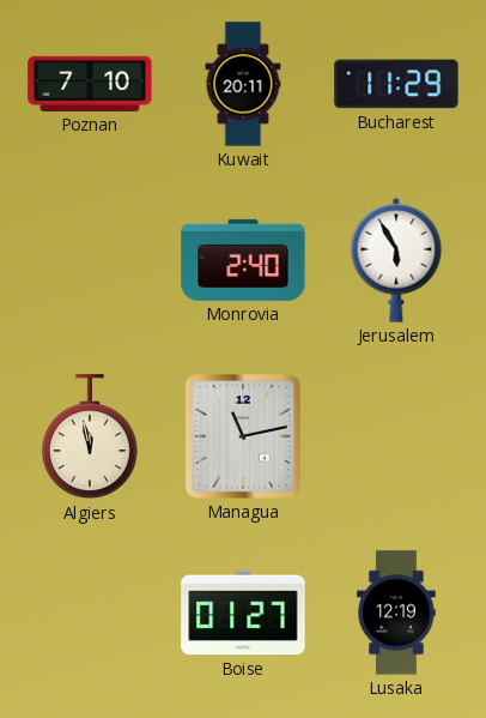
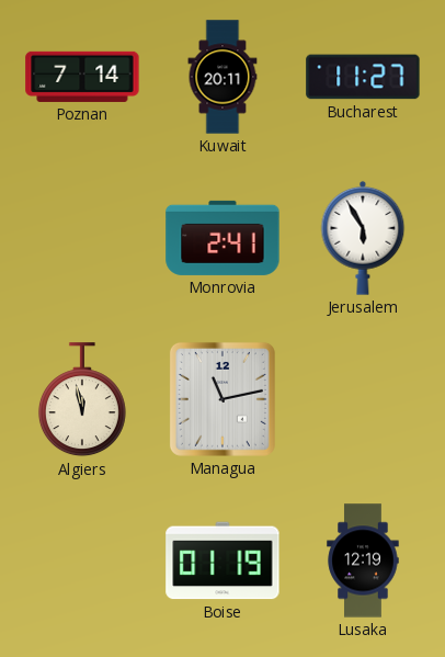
Poznan: 7:10 -> 7:14
Bucharest: 11:29 -> 11:27
Monrovia: 2:40 -> 2:41
Boise: 01:27 -> 01:19
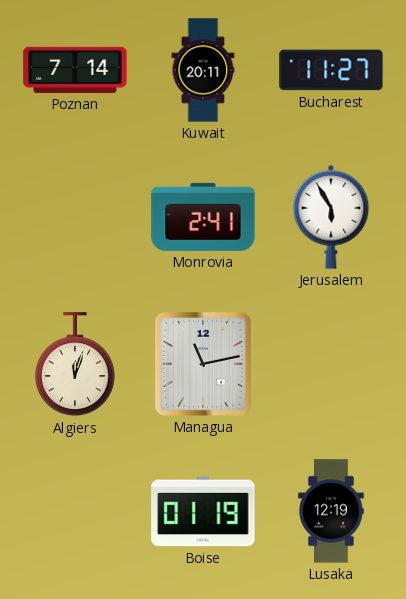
Algiers: 11:58 -> 12:03
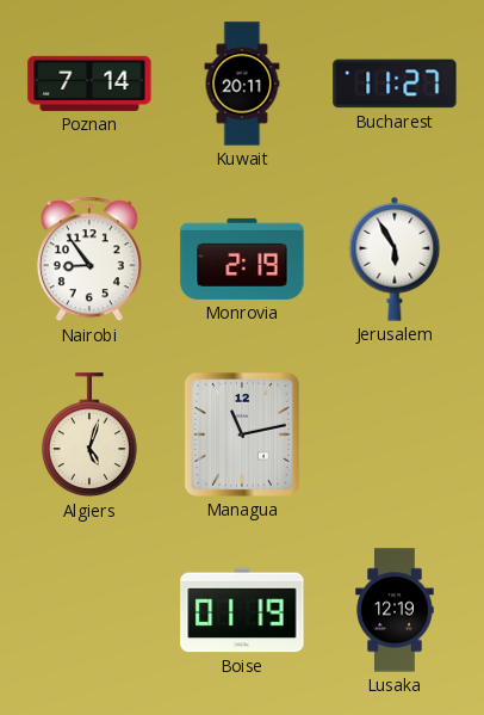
Nairobi: none -> 8:54
Monrovia: 2:41 -> 2:19
Algiers: 12:03 -> 5:03
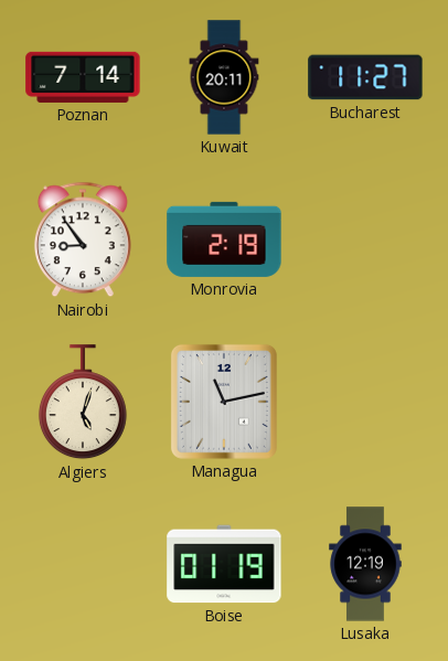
Jerusalem: 5:55 -> none
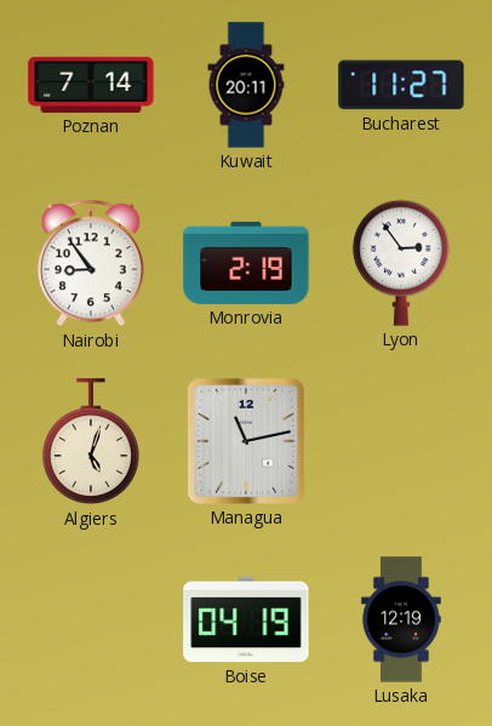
Lyon: none -> 2:54
Boise: 01:19 -> 04:19
